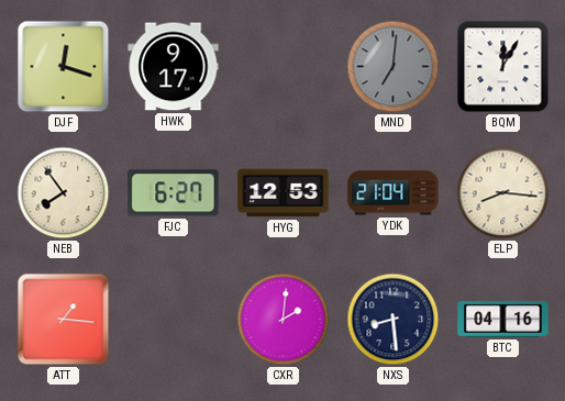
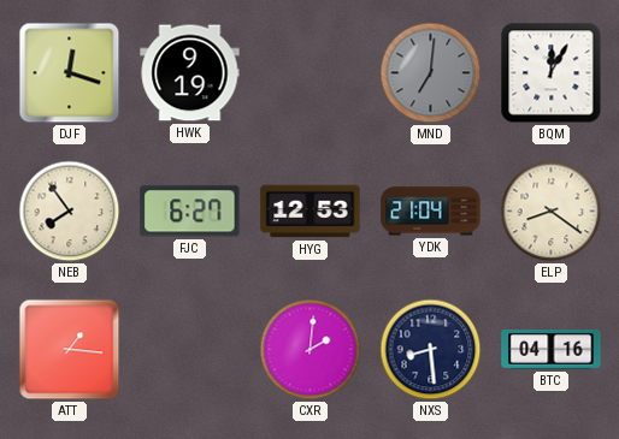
HWK: 9:17 -> 9:19
ELP: 8:16 -> 8:21
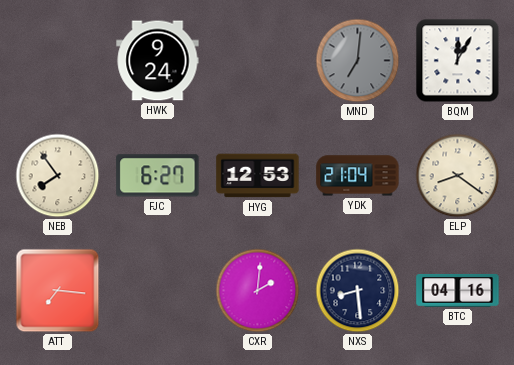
DJF: 12:18 -> none
HWK: 9:19 -> 9:24
ATT: 1:16 -> 7:16
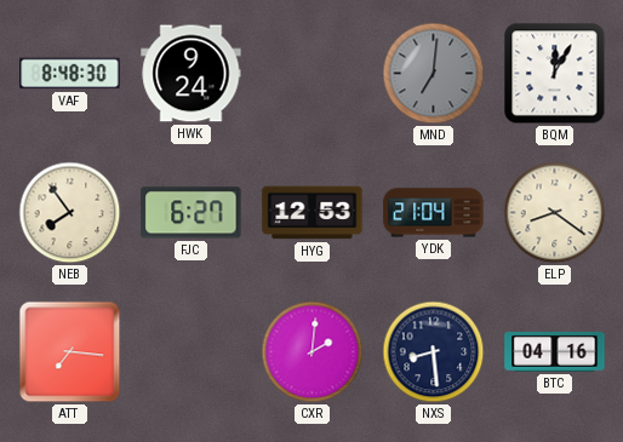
VAF: none -> 8:48
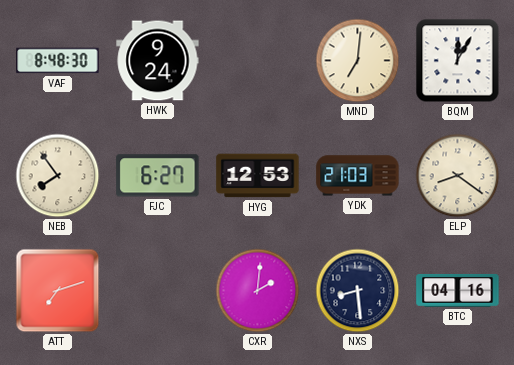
MND dial: grey -> cream
YDK: 21:04 -> 21:03
ATT: 7:16 -> 7:12
